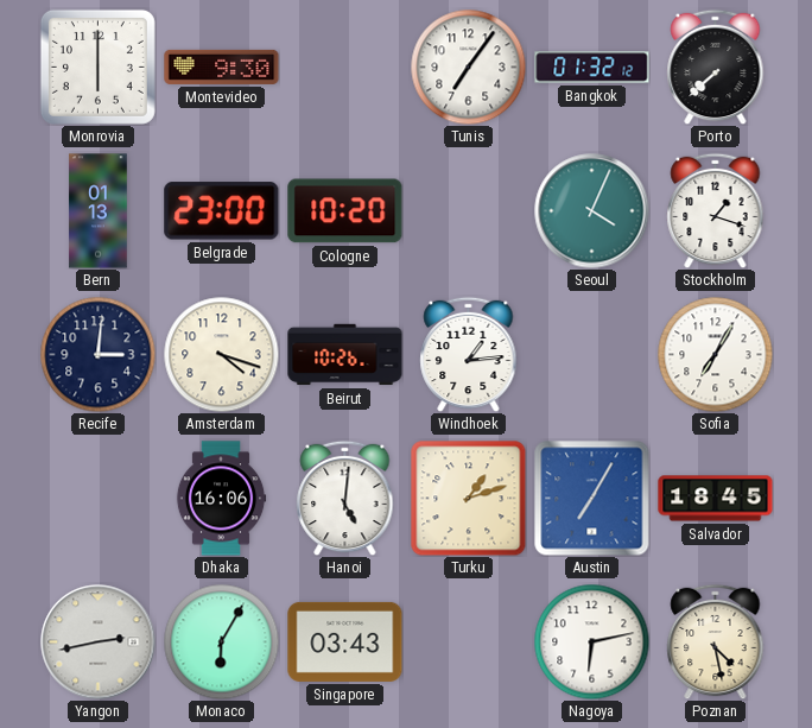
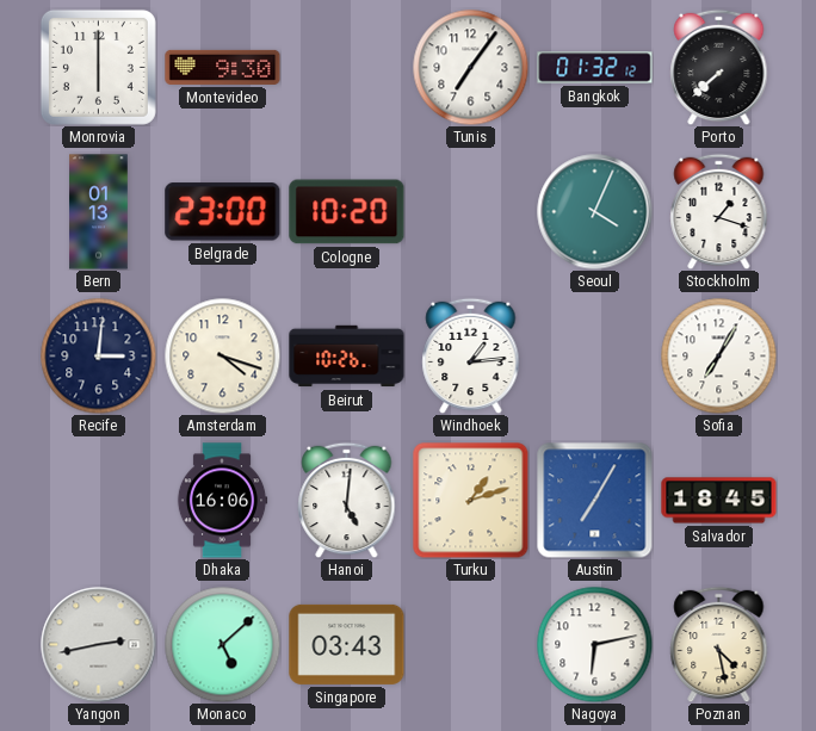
Monaco: 6:05 -> 5:08
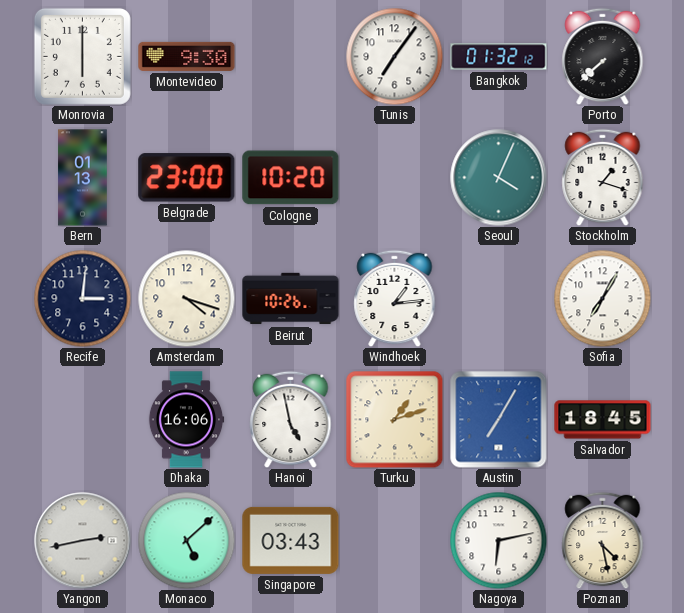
Hanoi: 5:01 -> 4:58
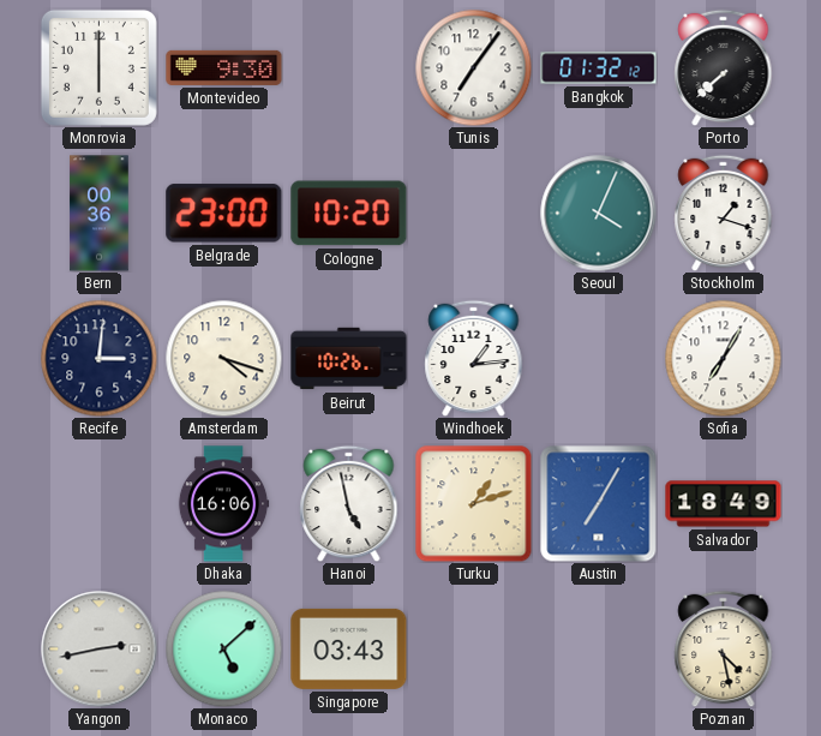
Bern: 01:13 -> 00:36
Salvador: 18:45 -> 18:49
Nagoya: 6:13 -> none
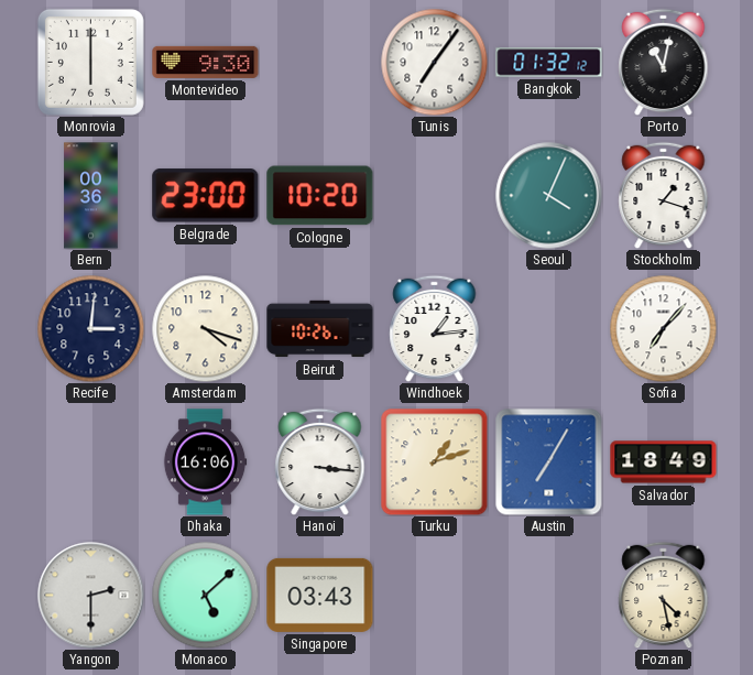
Porto: 7:38 -> 11:02
Sofia: 7:05 -> 7:07
Hanoi: 4:58 -> 3:16
Yangon: 2:43 -> 2:30
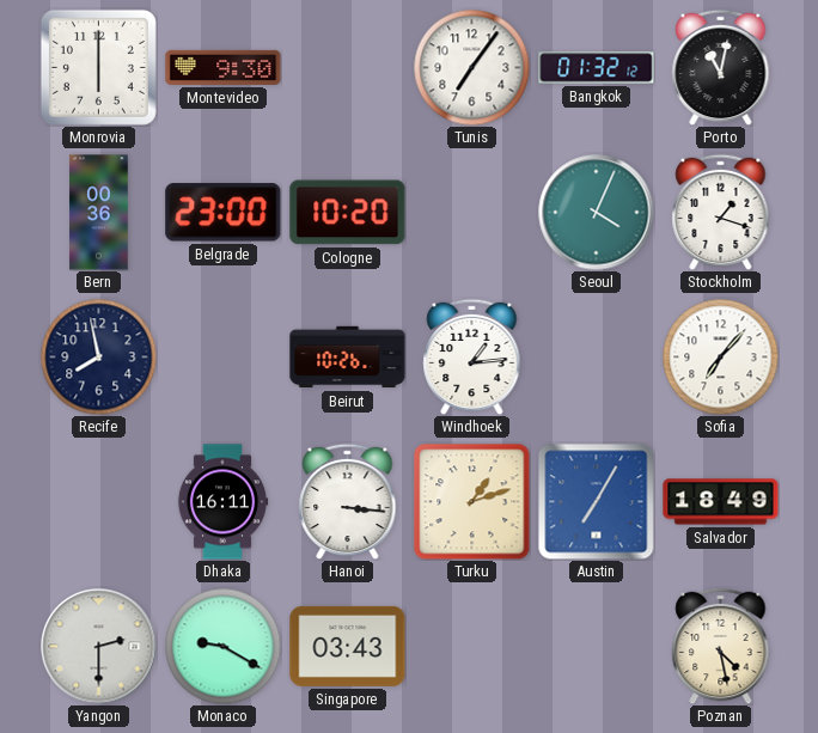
Recife: 3:01 -> 7:58
Amsterdam: 4:18 -> none
Dhaka: 16:06 -> 16:11
Monaco: 5:08 -> 9:20
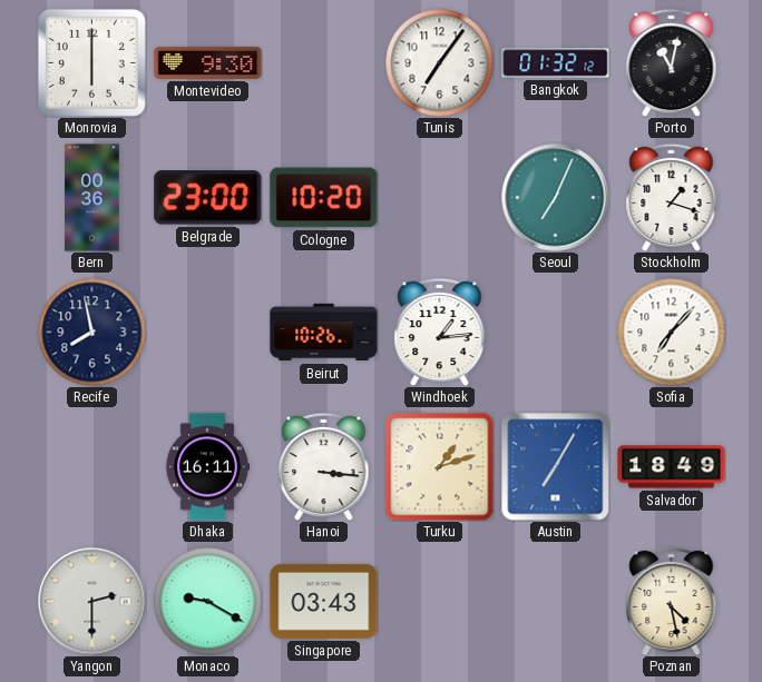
Seoul: 4:04 -> 7:04
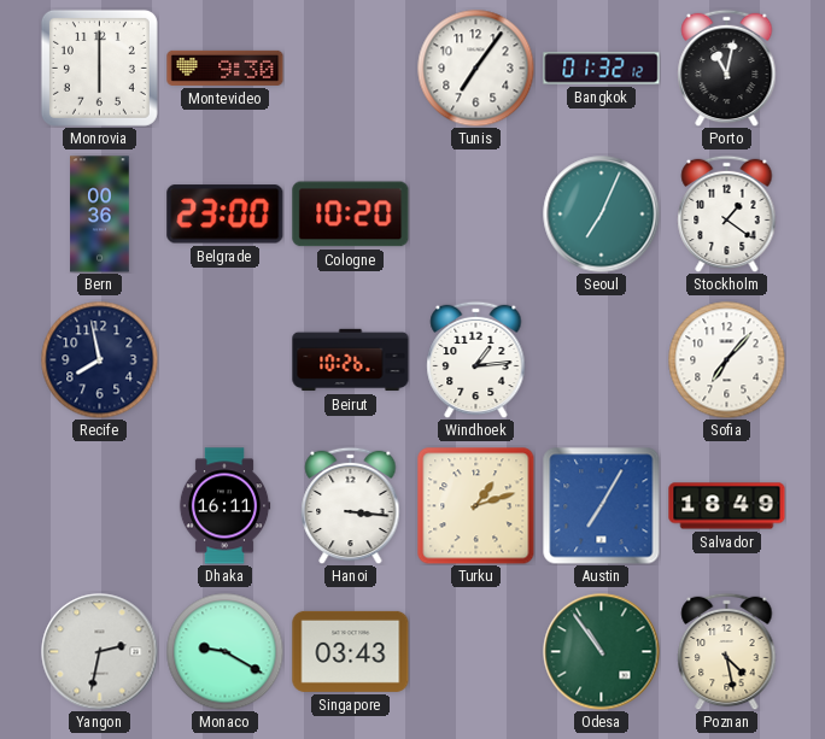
Stockholm: 1:18 -> 1:21
Yangon: 2:30 -> 2:32
Odesa: none -> 10:54
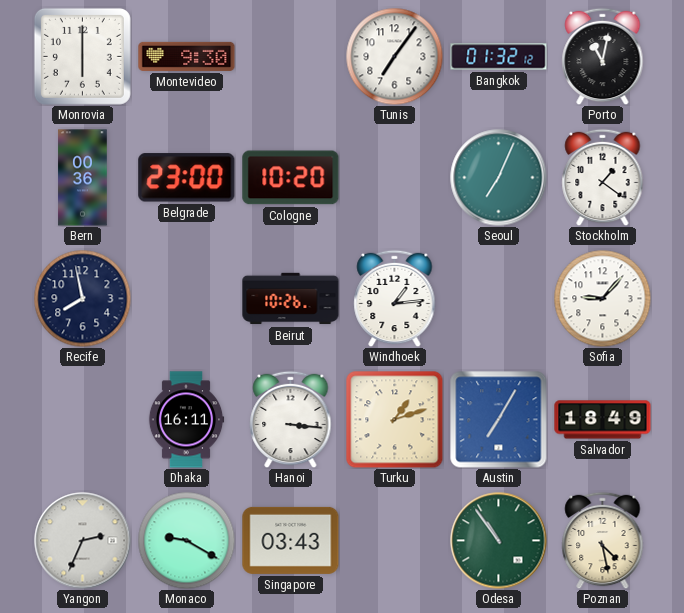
Sofia: 7:07 -> 9:07
Yangon: 2:32 -> 2:34
